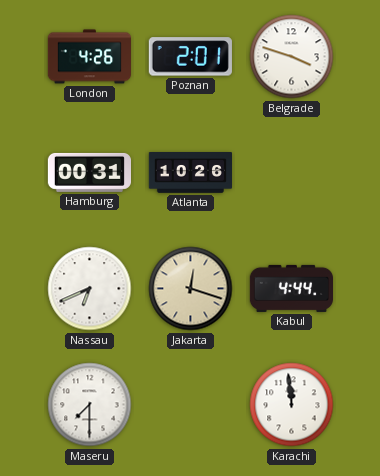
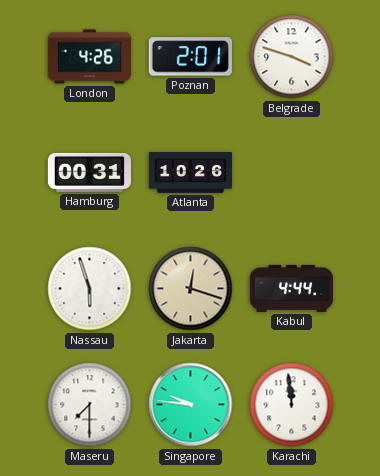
Nassau: 6:41 -> 5:57
Singapore: none -> 9:46
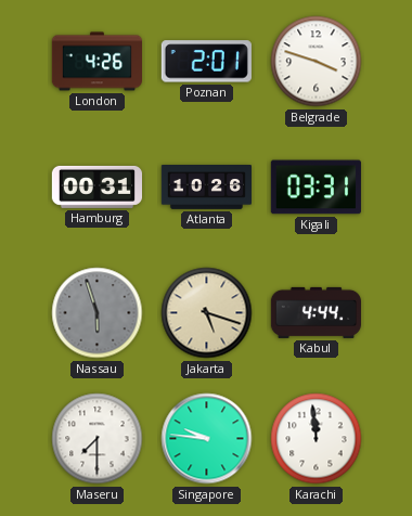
Kigali: none -> 03:31
Nassau dial: white -> grey
Jakarta: 12:18 -> 5:18
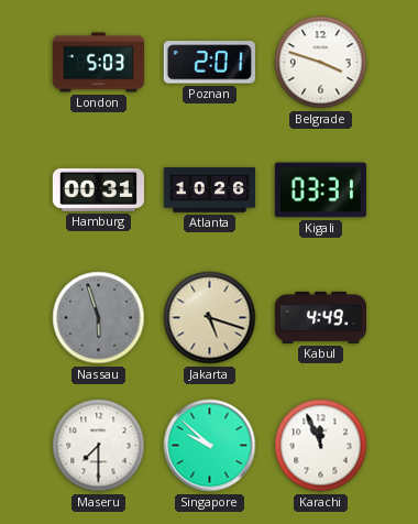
London: 4:26 -> 5:03
Kabul: 4:44 -> 4:49
Singapore: 9:46 -> 9:52
Karachi: 11:59 -> 11:56
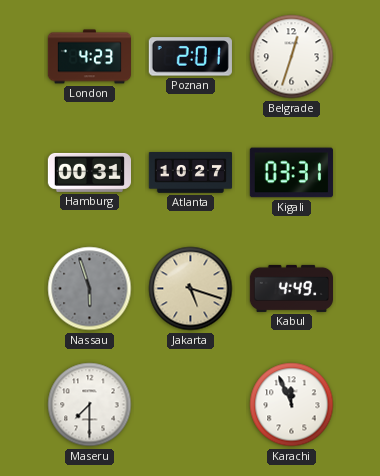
London: 5:03 -> 4:23
Belgrade: 3:48 -> 12:33
Atlanta: 10:26 -> 10:27
Singapore: 9:52 -> none
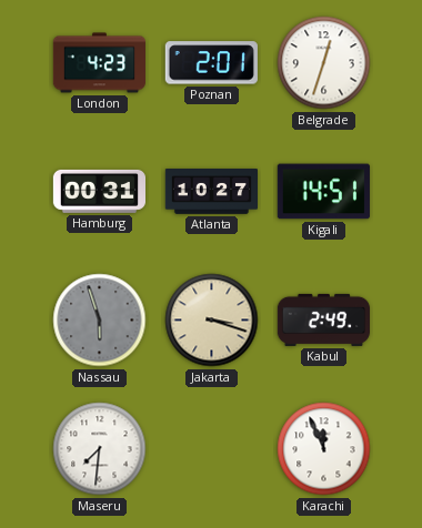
Kigali: 03:31 -> 14:51
Jakarta: 5:18 -> 3:18
Kabul: 4:49 -> 2:49
Maseru: 7:30 -> 7:31
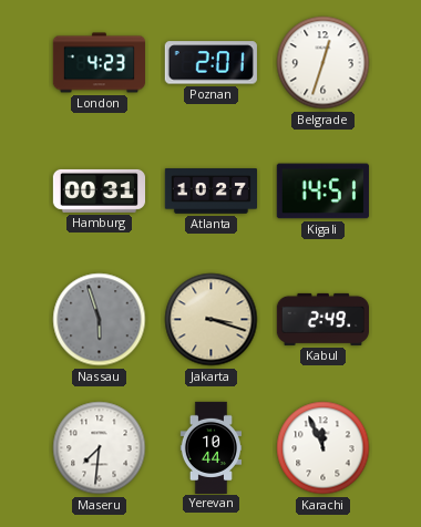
Yerevan: none -> 10:44
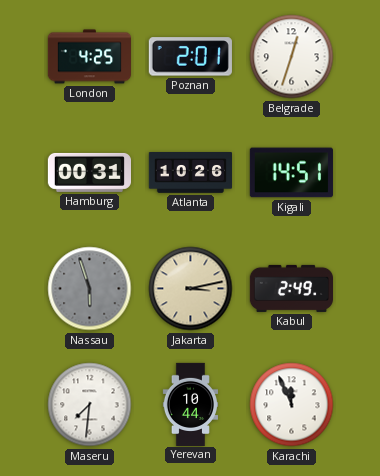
London: 4:23 -> 4:25
Atlanta: 10:27 -> 10:26
Jakarta: 3:18 -> 3:13
